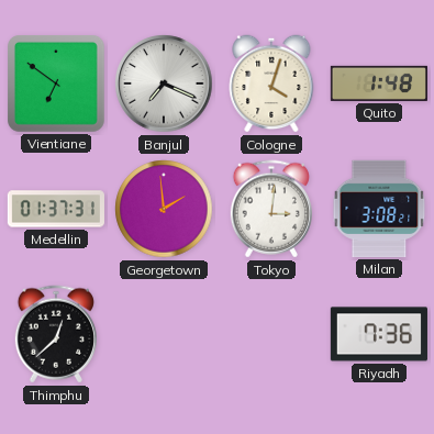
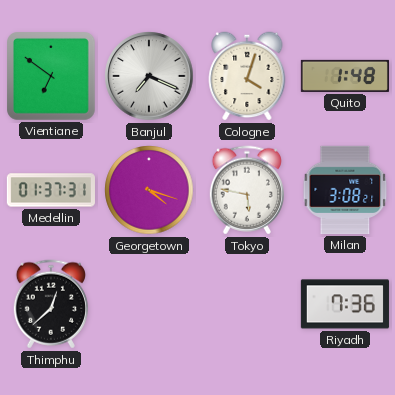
Georgetown: 1:59 -> 4:18
Tokyo: 3:01 -> 5:47
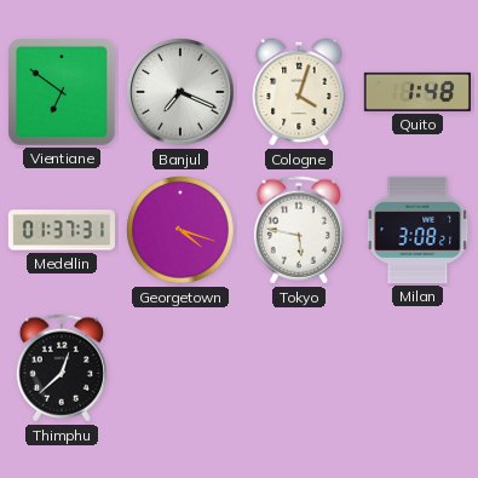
Riyadh: 7:36 -> none
